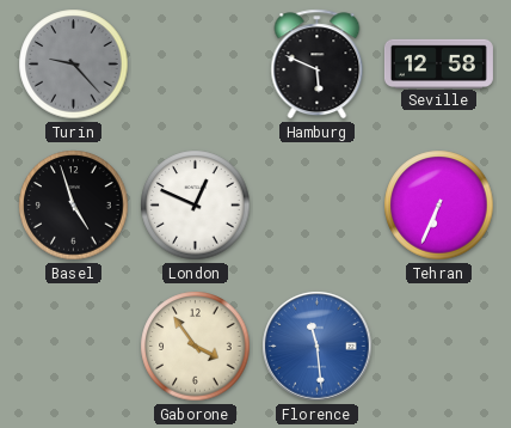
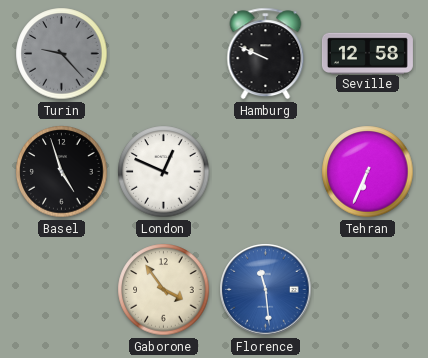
Hamburg: 5:49 -> 9:49
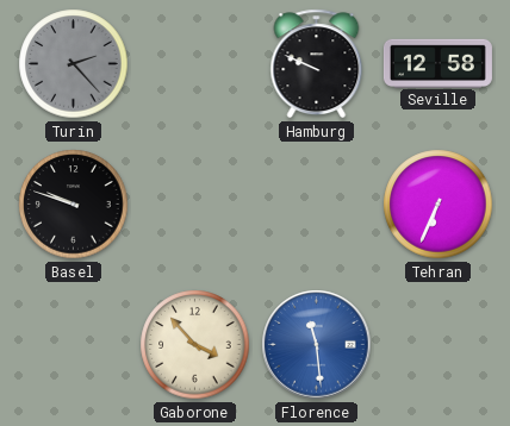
Turin: 9:23 -> 2:23
Basel: 4:57 -> 9:48
London: 12:49 -> none
Gaborone: 3:54 -> 3:53
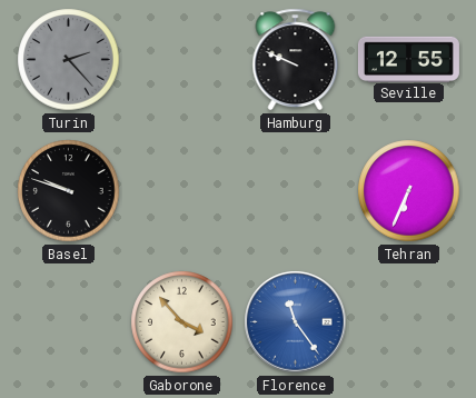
Seville: 12:58 -> 12:55
Florence: 11:29 -> 11:24
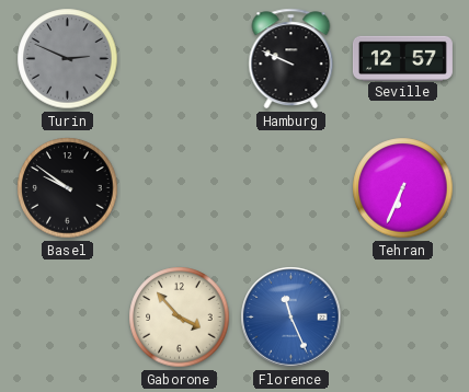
Turin: 2:23 -> 2:49
Seville: 12:55 -> 12:57
Basel: 9:48 -> 9:51
Florence: 11:24 -> 11:26
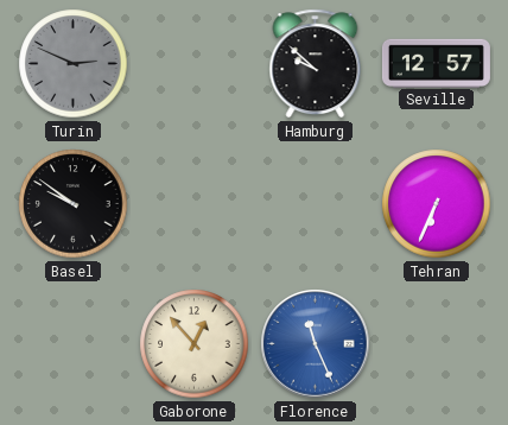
Hamburg: 9:49 -> 9:52
Gaborone: 3:53 -> 12:53
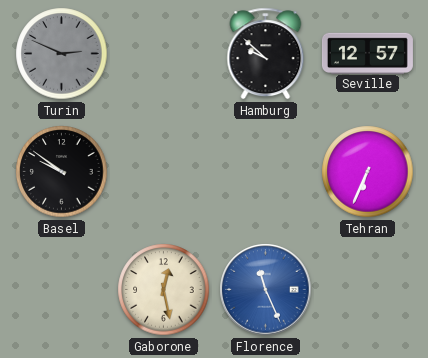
Gaborone: 12:53 -> 12:28
